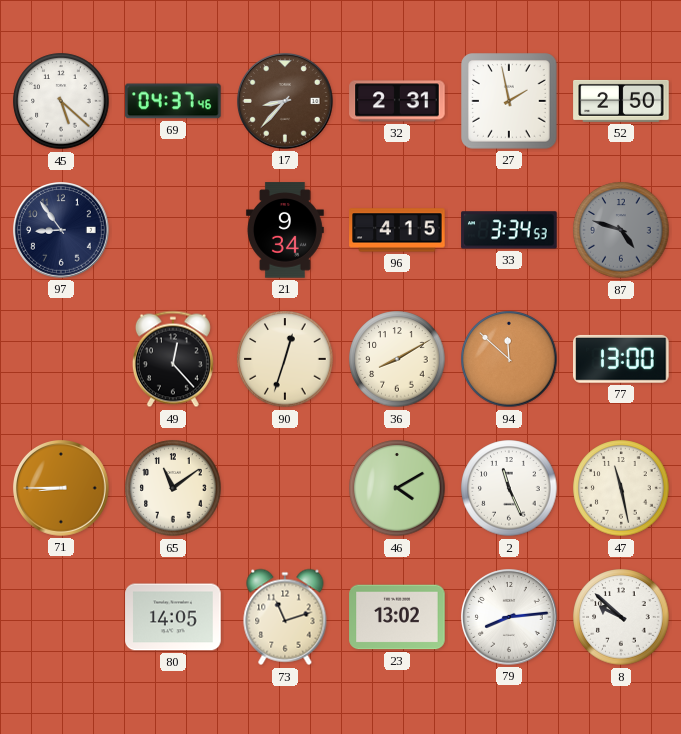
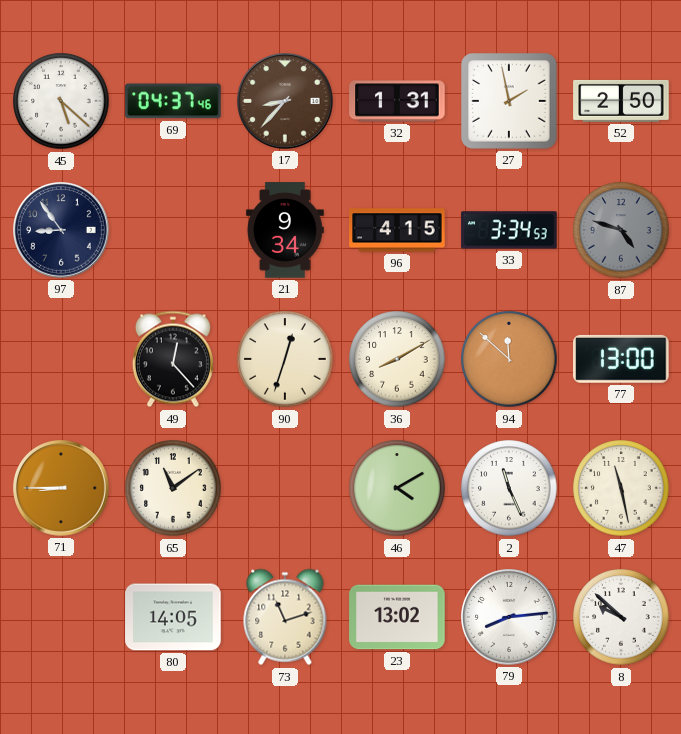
32: 2:31 -> 1:31
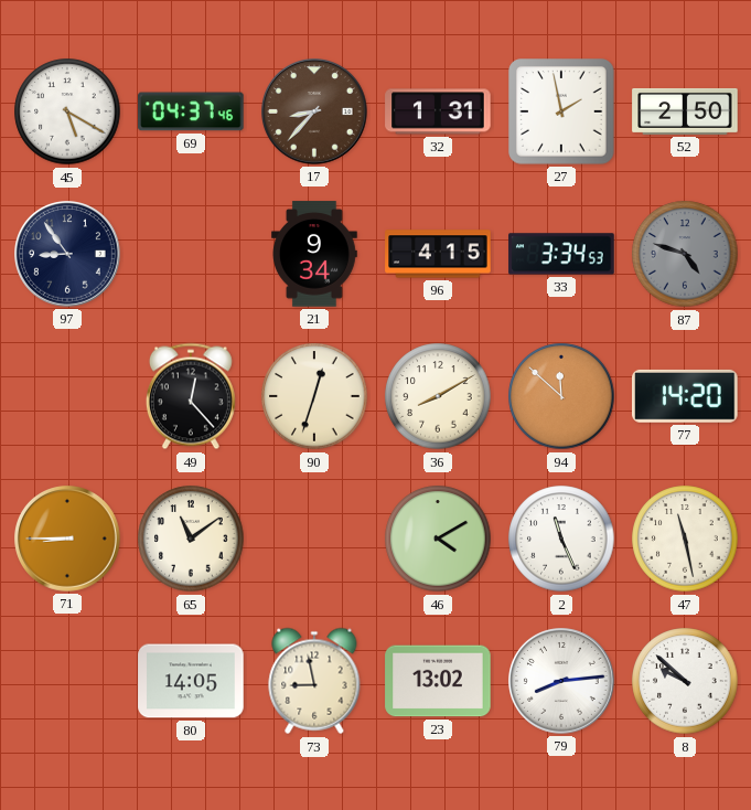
45: 5:22 -> 5:20
77: 13:00 -> 14:20
73: 11:12 -> 8:58
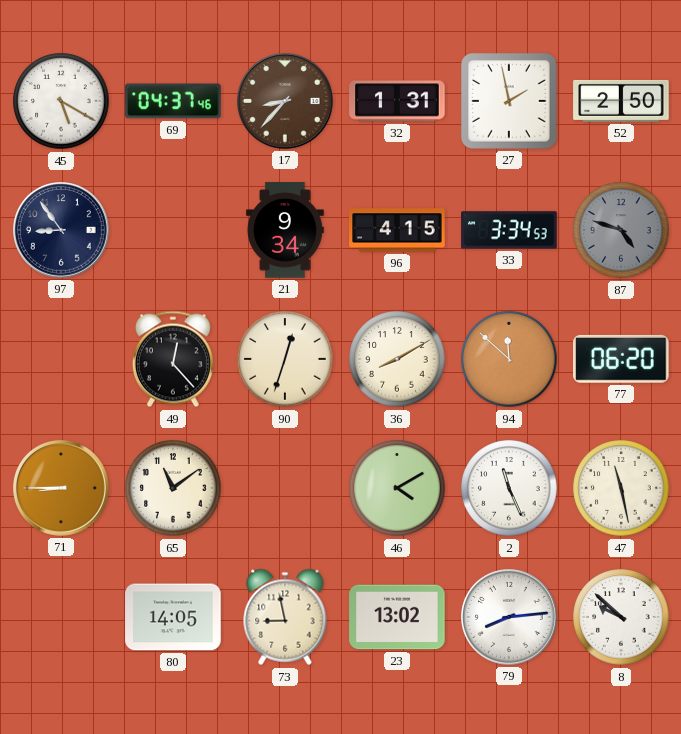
77: 14:20 -> 06:20
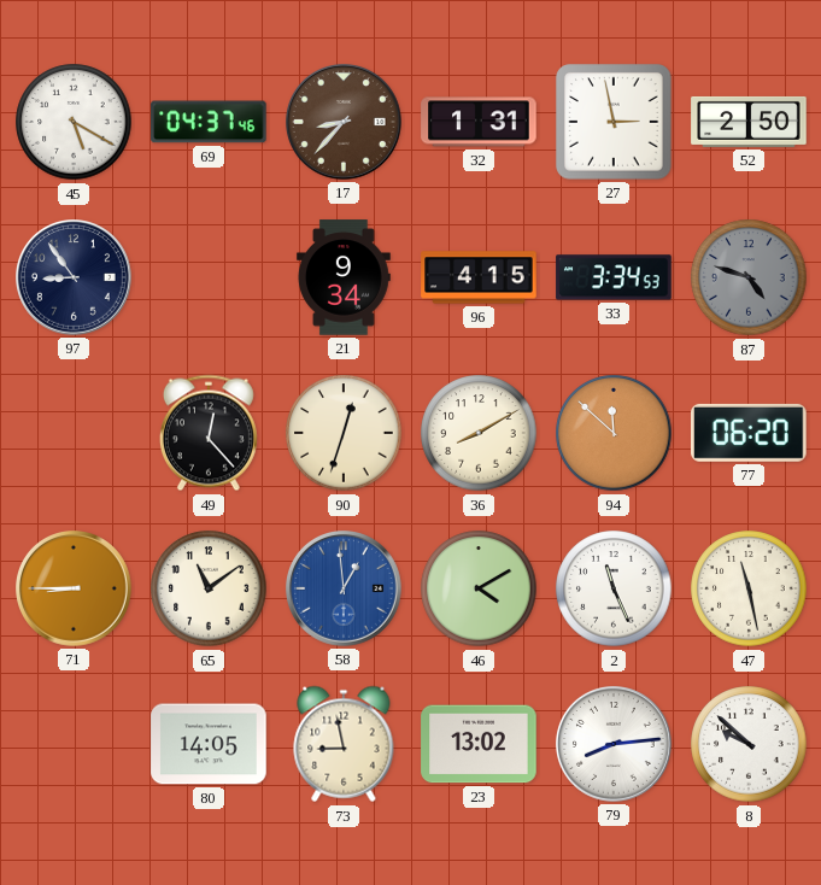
27: 1:58 -> 2:58
58: none -> 12:59
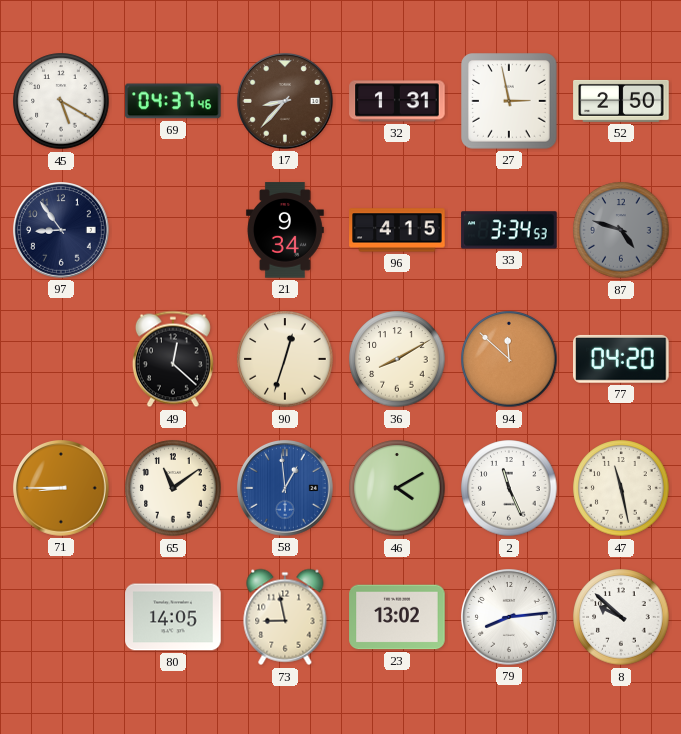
49: 12:23 -> 12:22
77: 06:20 -> 04:20
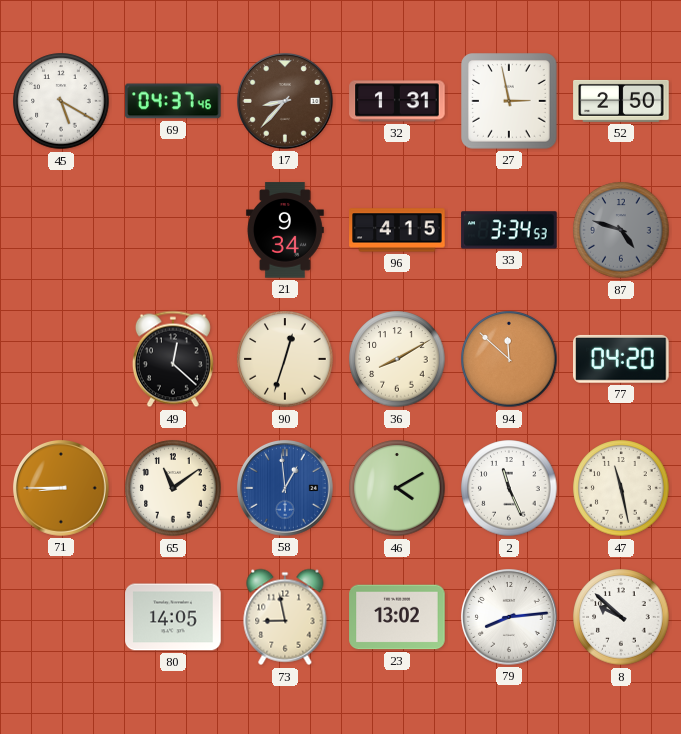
97: 8:54 -> none
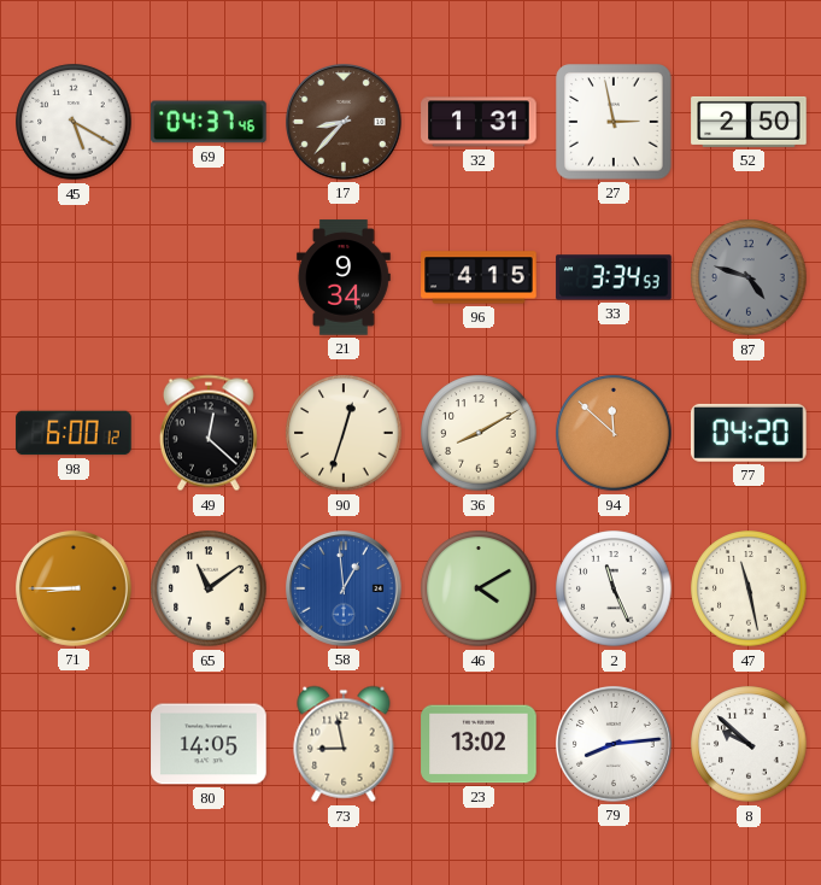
98: none -> 6:00
